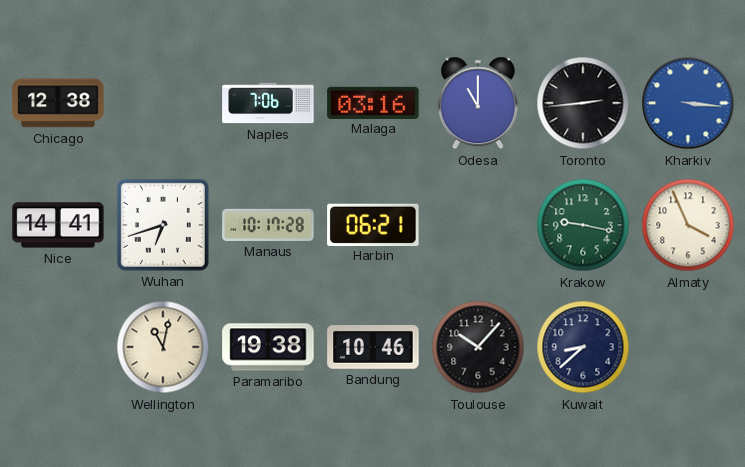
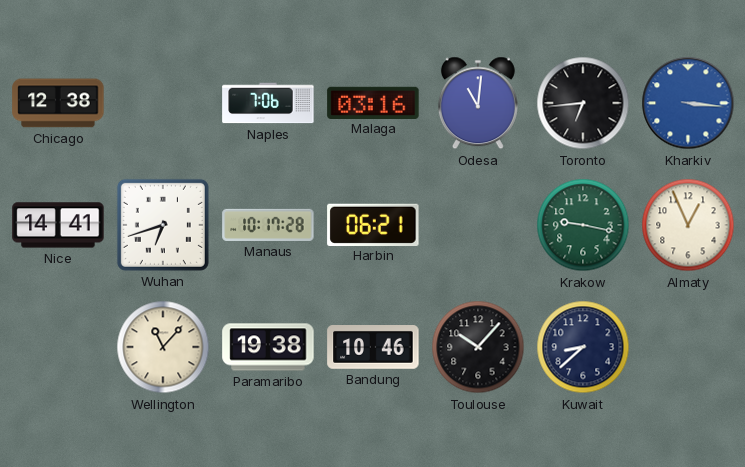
Odesa: 11:00 -> 11:01
Toronto: 2:44 -> 6:44
Almaty: 3:56 -> 12:56
Wellington: 11:02 -> 11:07
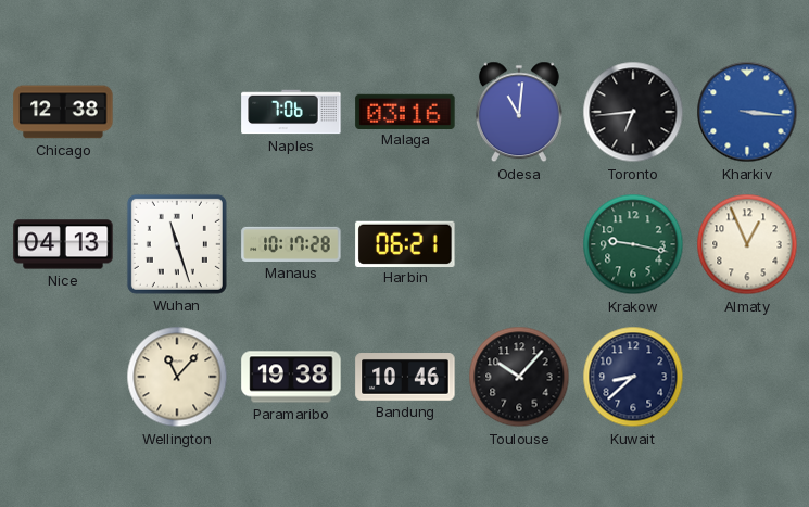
Nice: 14:41 -> 04:13
Wuhan: 6:42 -> 11:27
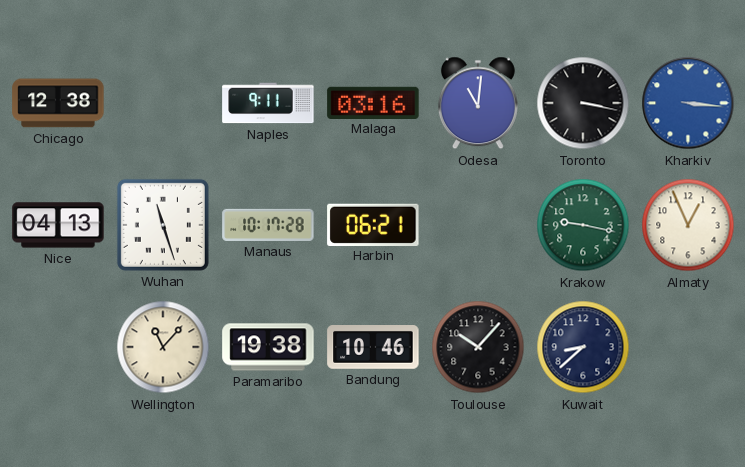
Naples: 7:06 -> 9:11
Toronto: 6:44 -> 3:17
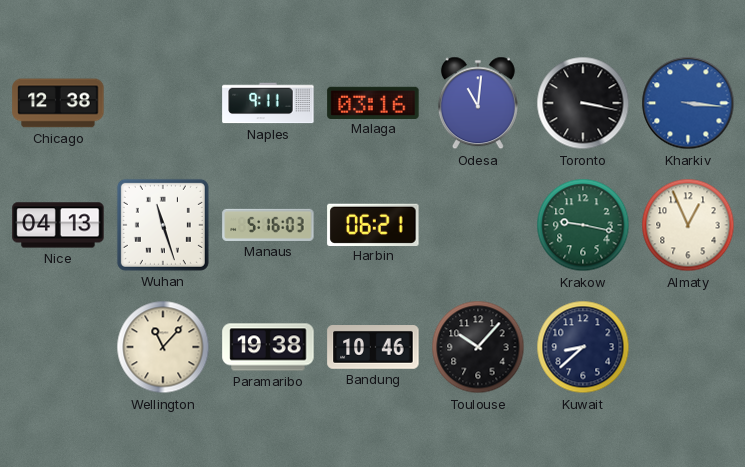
Manaus: 10:17 -> 5:16
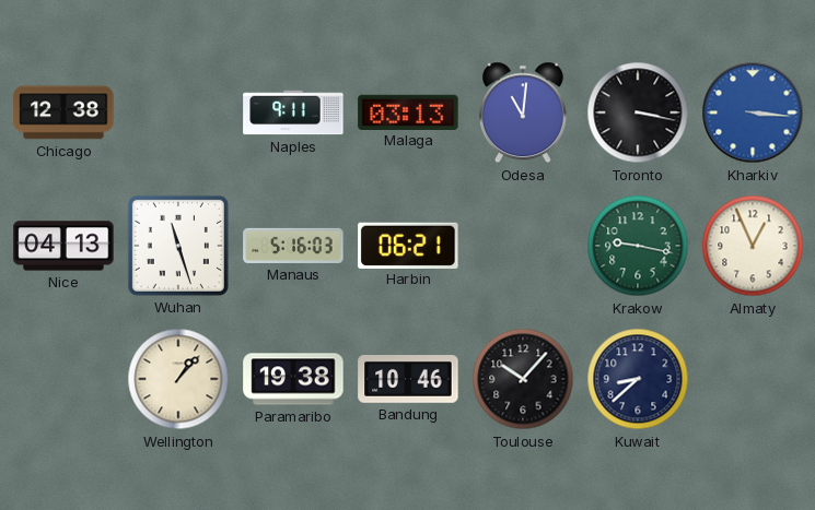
Malaga: 03:16 -> 03:13
Wellington: 11:07 -> 1:07
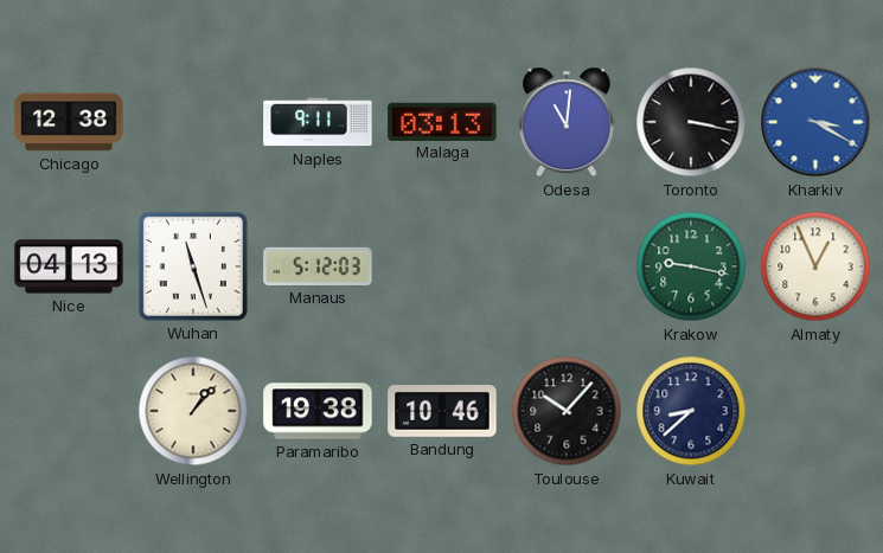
Kharkiv: 3:16 -> 3:20
Manaus: 5:16 -> 5:12
Harbin: 06:21 -> none
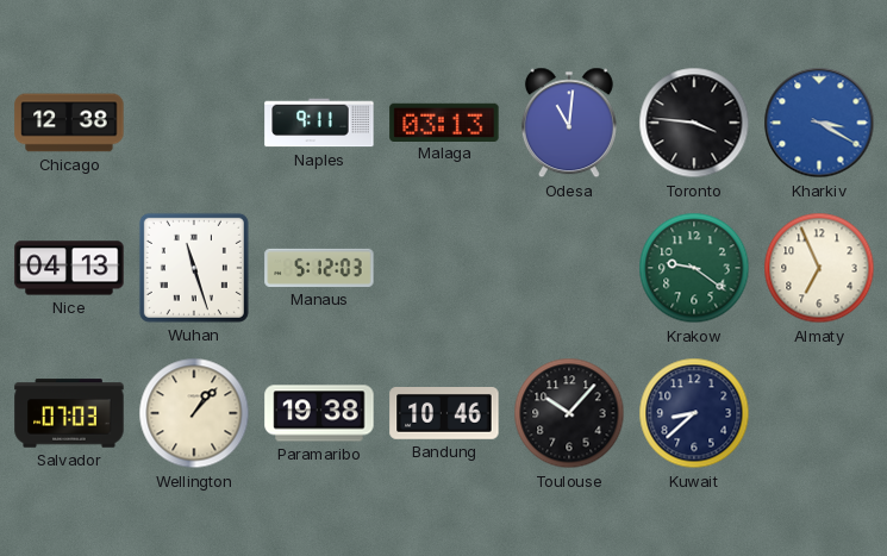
Toronto: 3:17 -> 3:46
Krakow: 9:17 -> 9:21
Almaty: 12:56 -> 6:56
Salvador: none -> 07:03
